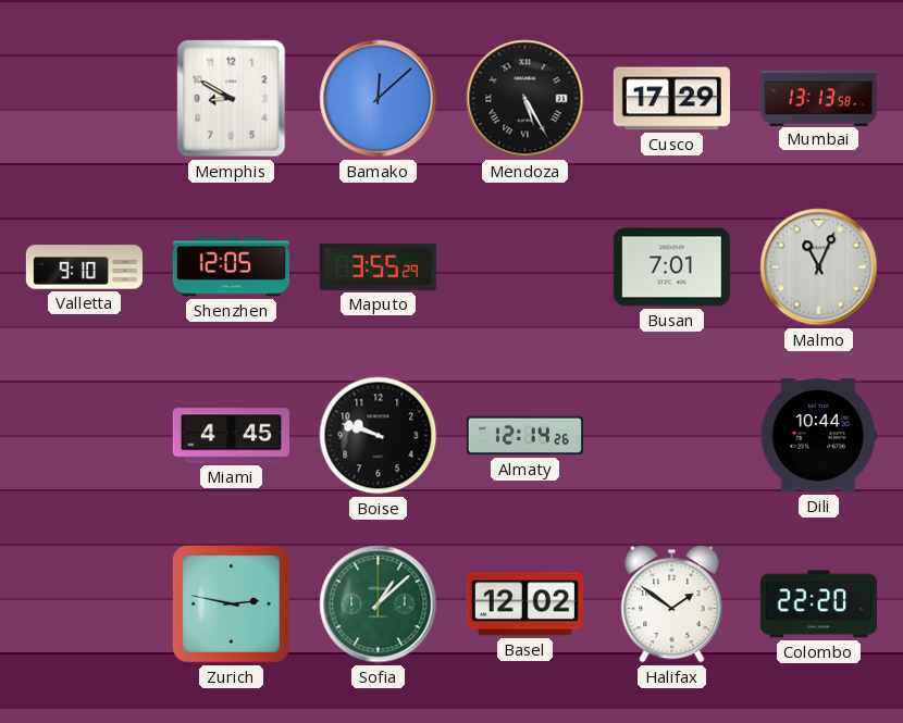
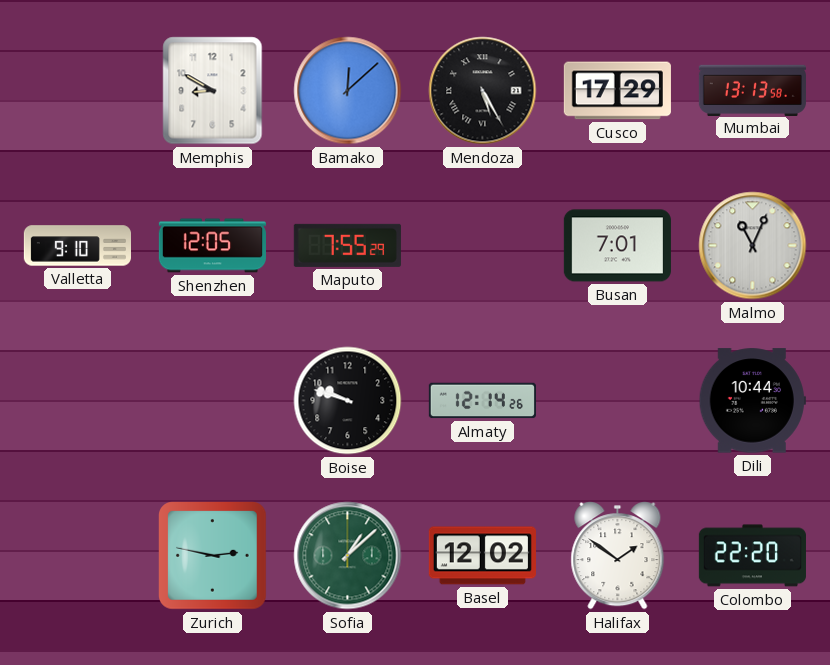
Maputo: 3:55 -> 7:55
Miami: 4:45 -> none
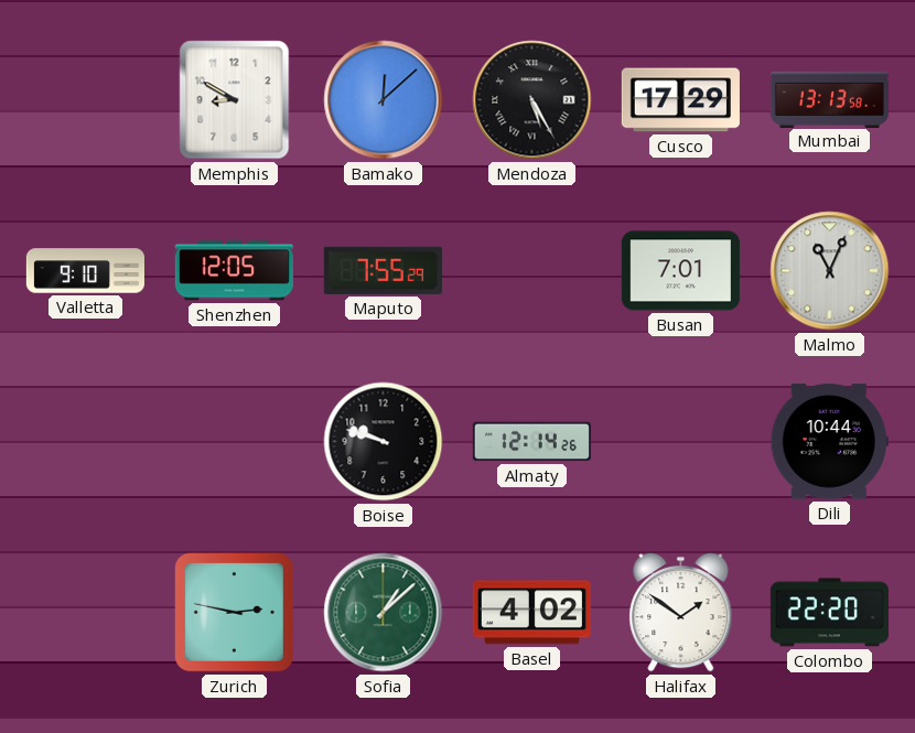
Basel: 12:02 -> 4:02
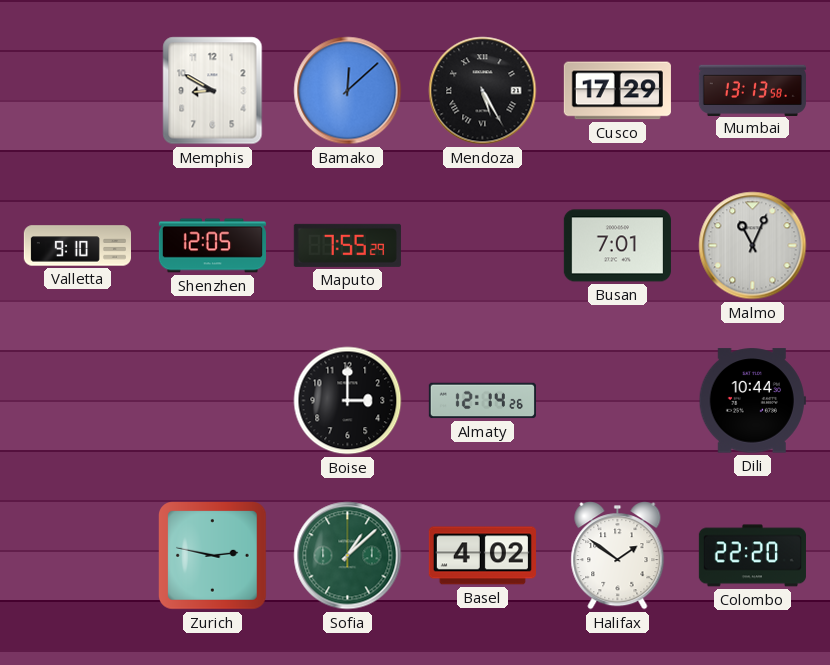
Boise: 9:48 -> 3:00
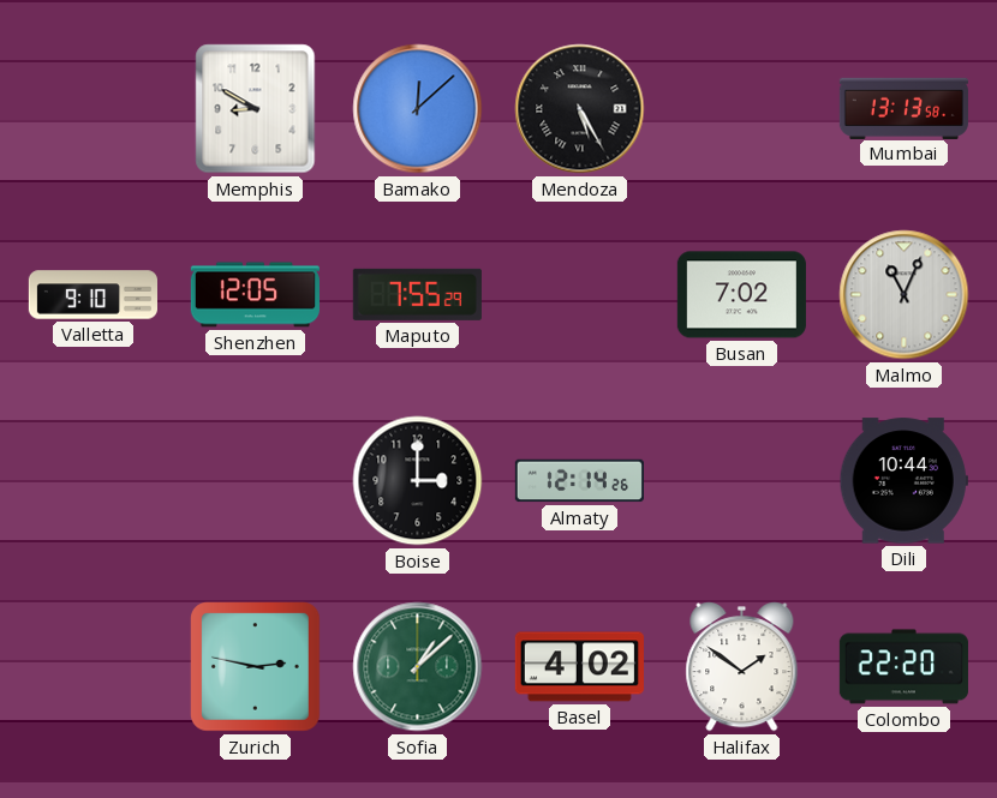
Cusco: 17:29 -> none
Busan: 7:01 -> 7:02
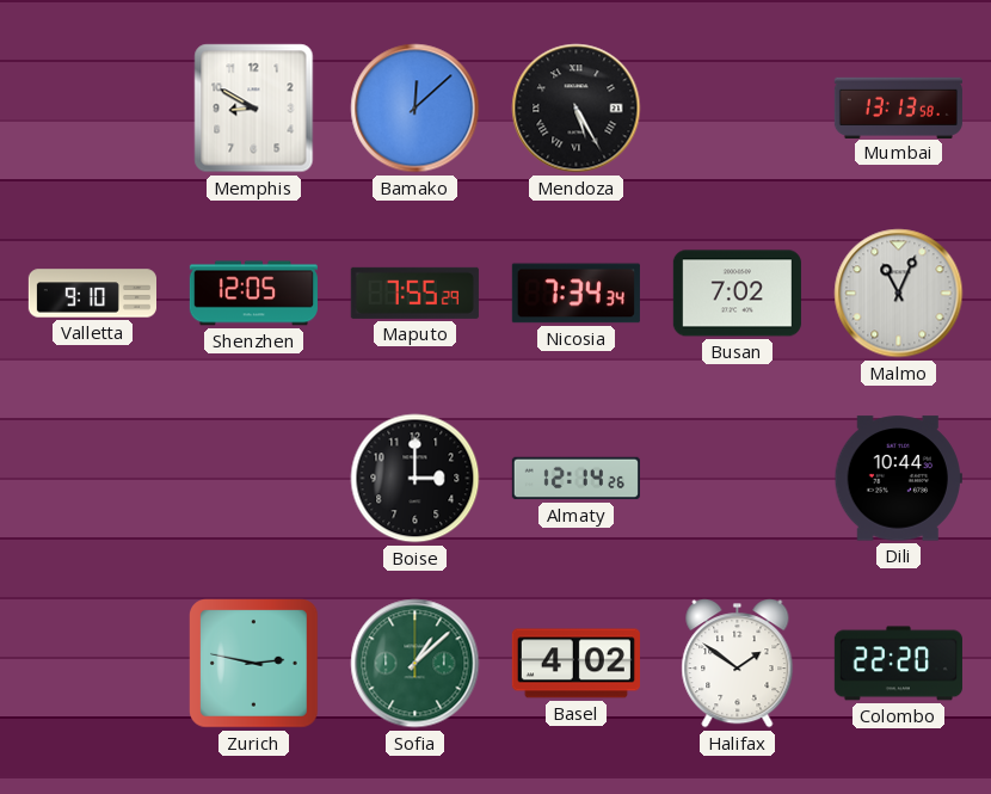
Nicosia: none -> 7:34
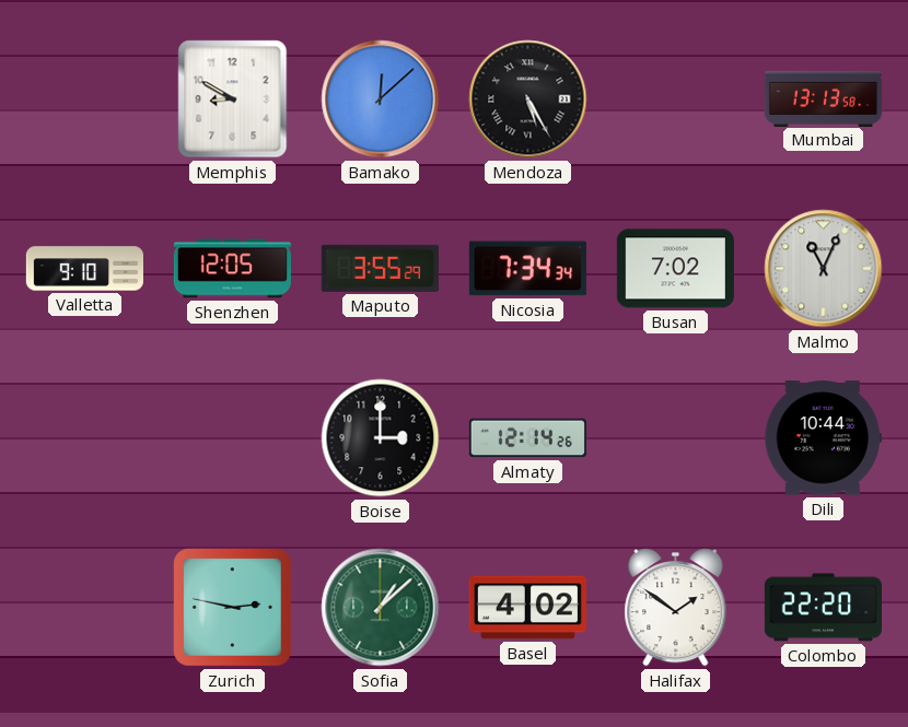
Maputo: 7:55 -> 3:55
